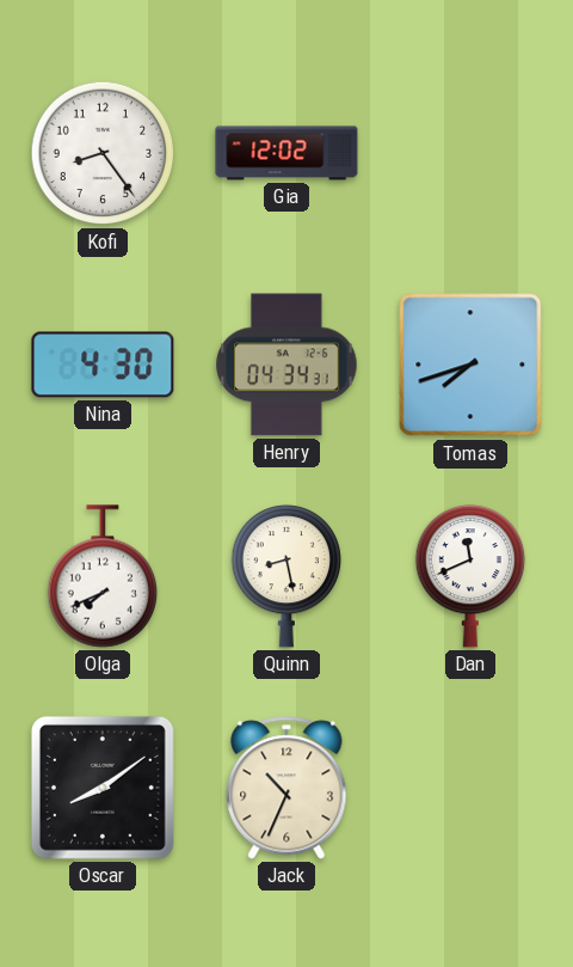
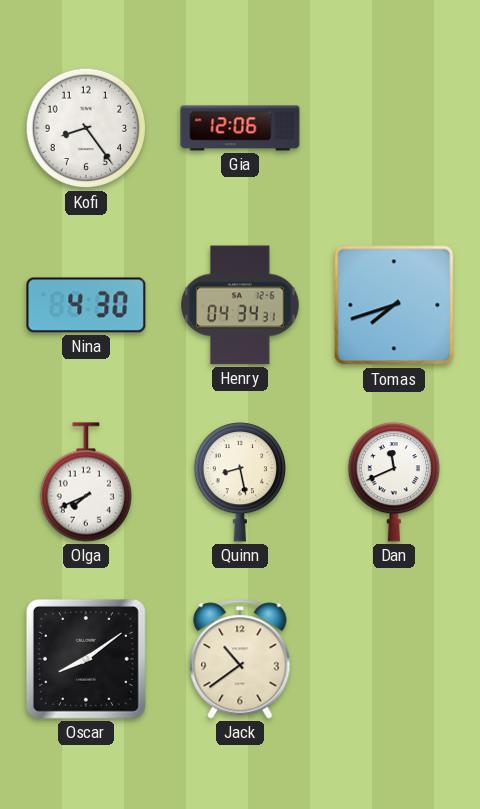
Gia: 12:02 -> 12:06
Jack: 10:34 -> 10:39
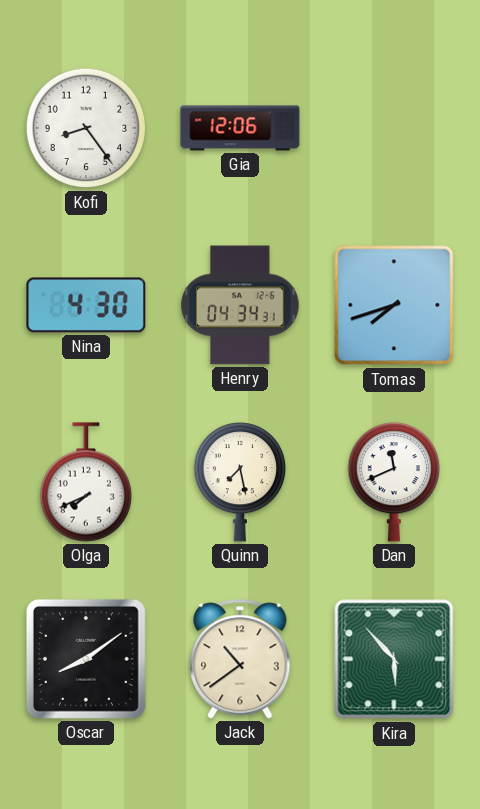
Quinn: 8:28 -> 7:28
Kira: none -> 5:53
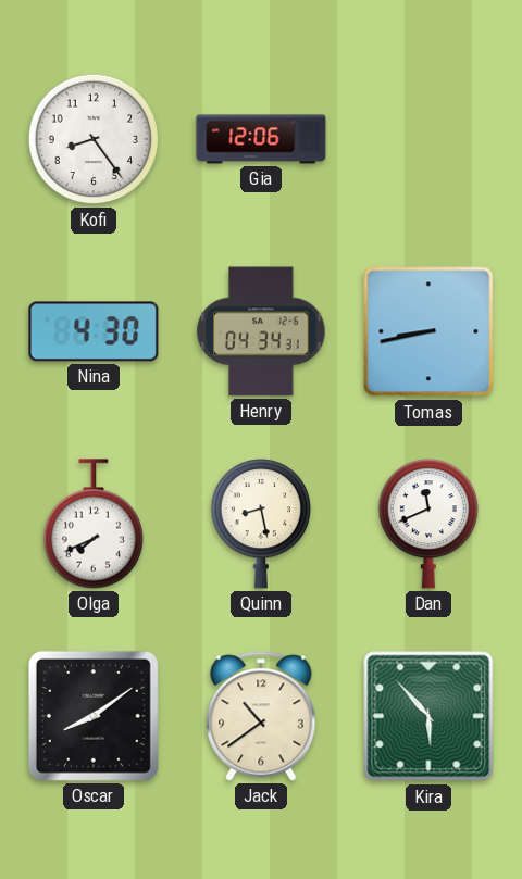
Tomas: 7:42 -> 8:43
Quinn: 7:28 -> 8:28
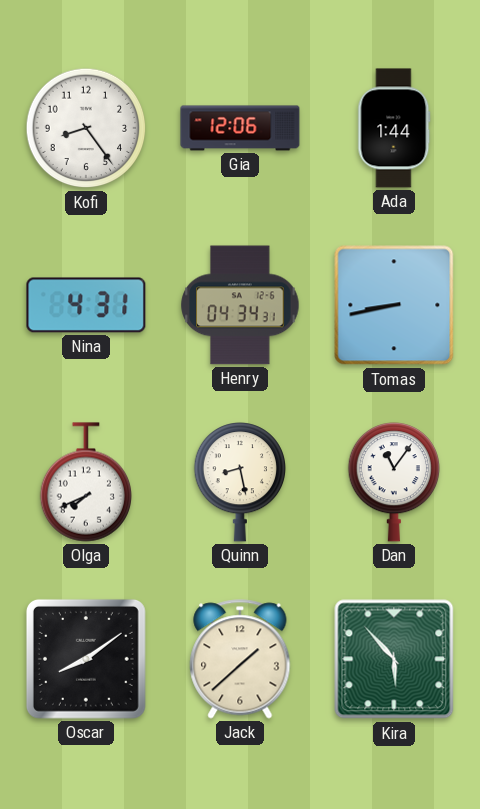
Ada: none -> 1:44
Nina: 4:30 -> 4:31
Dan: 11:41 -> 11:06
Jack: 10:39 -> 1:38
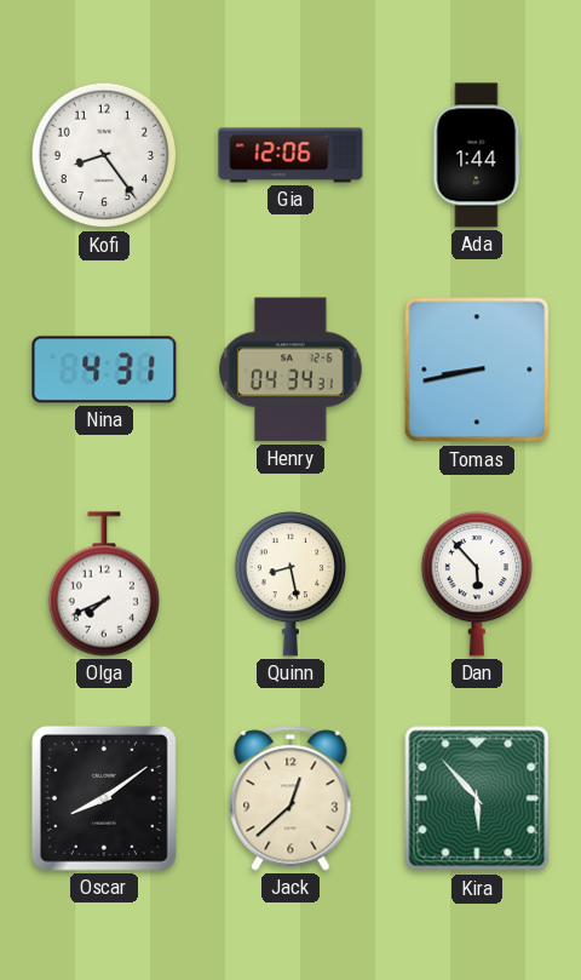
Dan: 11:06 -> 5:53
Jack: 1:38 -> 12:38
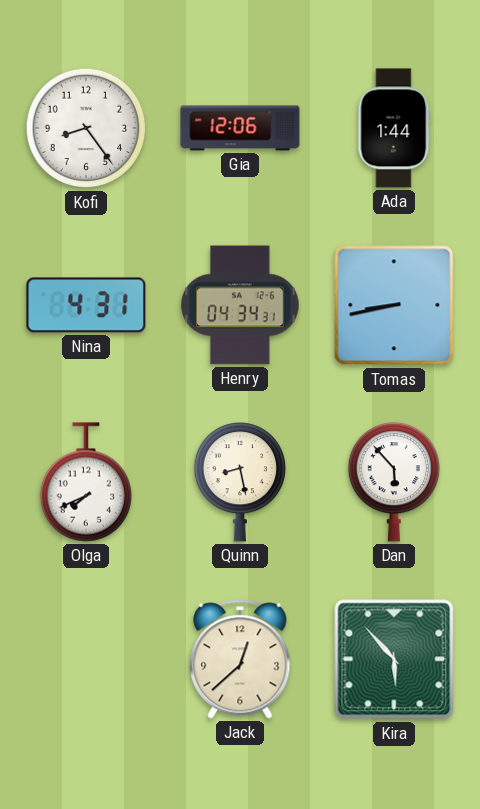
Oscar: 8:09 -> none
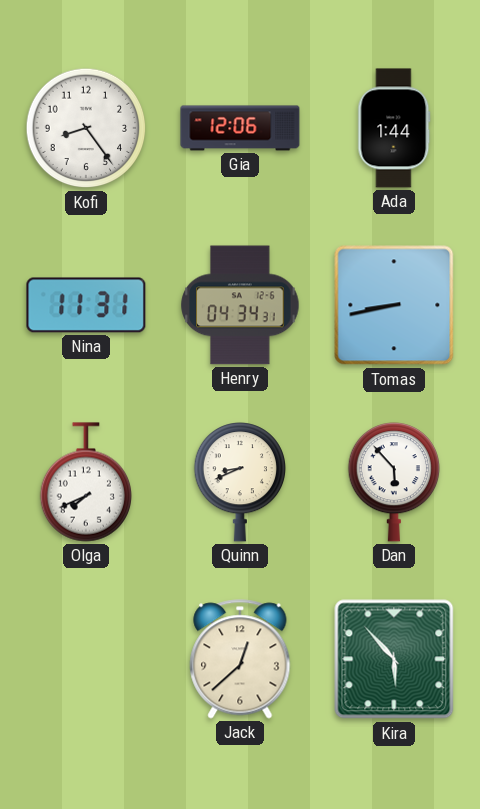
Nina: 4:31 -> 11:31
Quinn: 8:28 -> 8:41
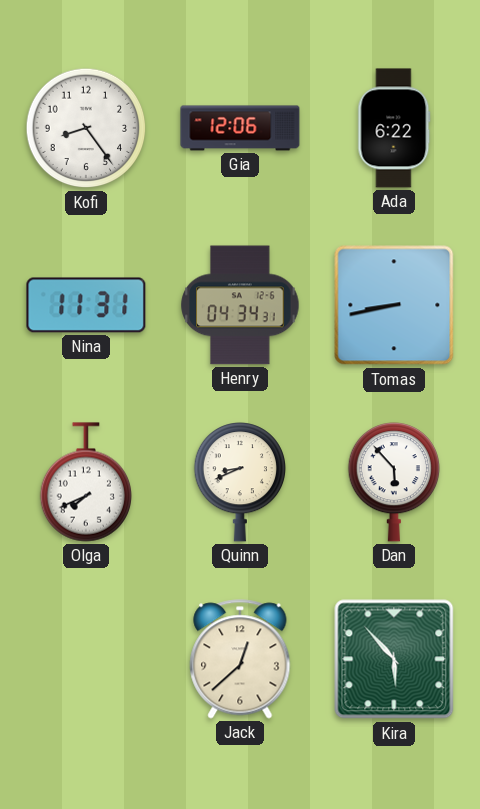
Ada: 1:44 -> 6:22
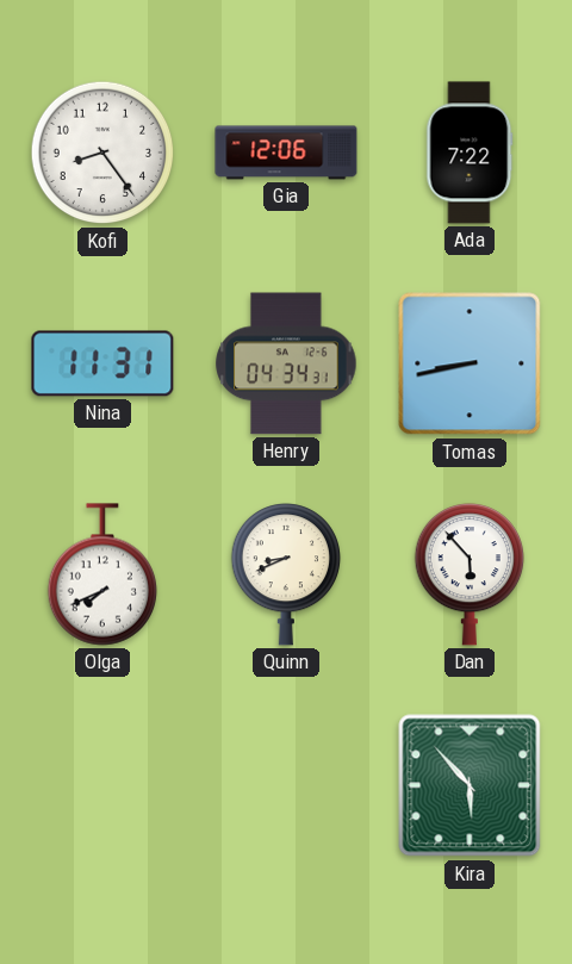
Ada: 6:22 -> 7:22
Jack: 12:38 -> none
